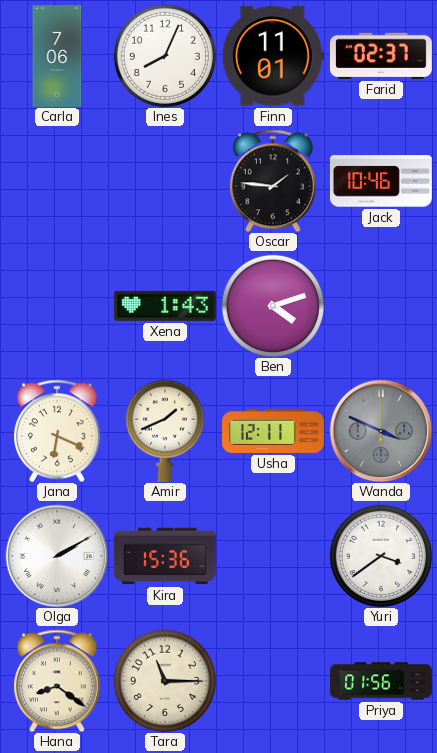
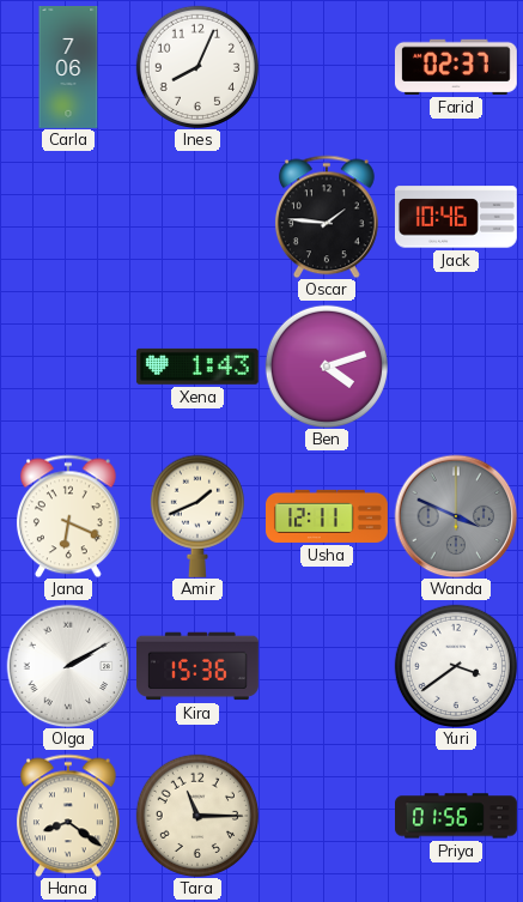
Finn: 11:01 -> none
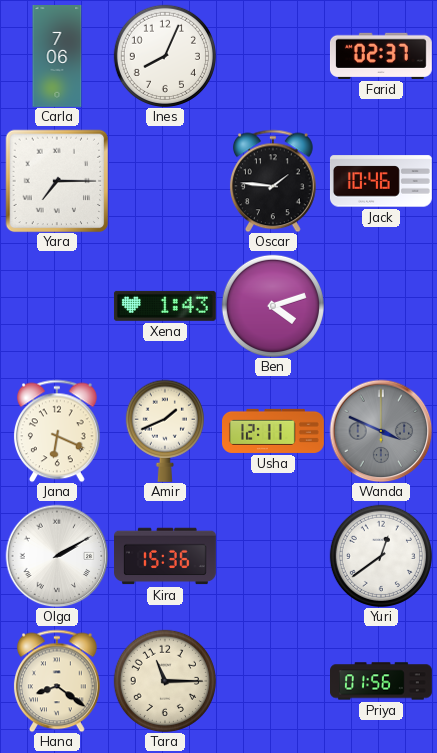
Yara: none -> 7:15
Yuri: 3:39 -> 12:39
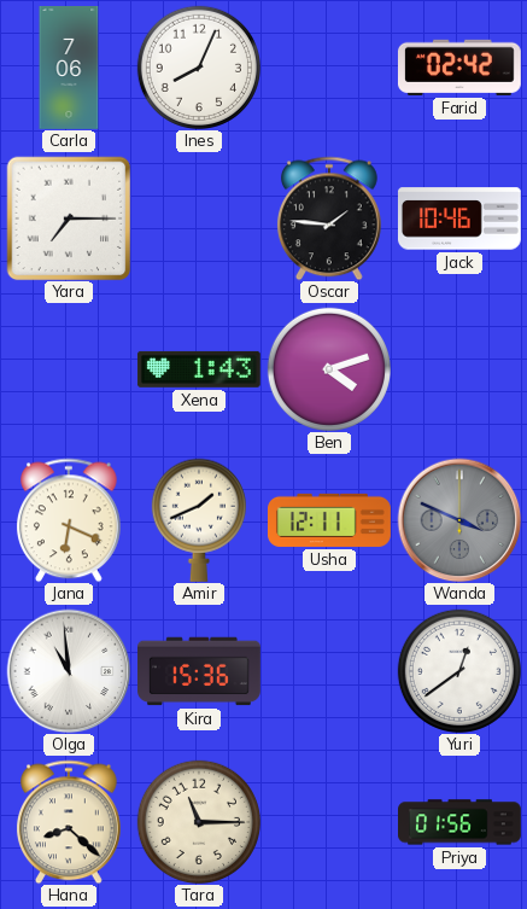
Farid: 02:37 -> 02:42
Olga: 2:10 -> 10:59
Hana: 8:21 -> 8:22
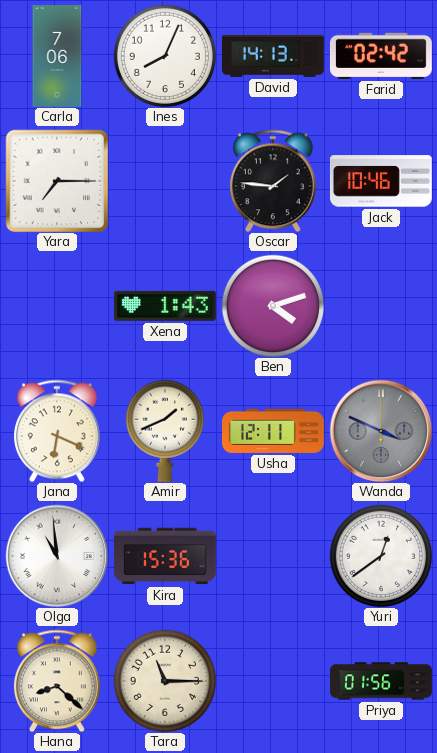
David: none -> 14:13
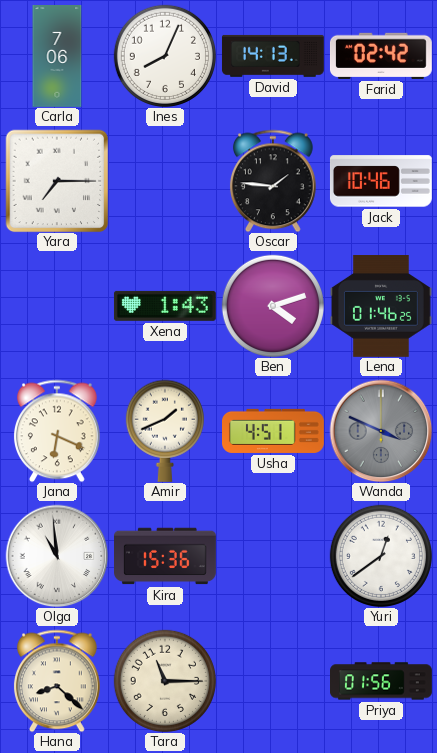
Lena: none -> 01:46
Usha: 12:11 -> 4:51
